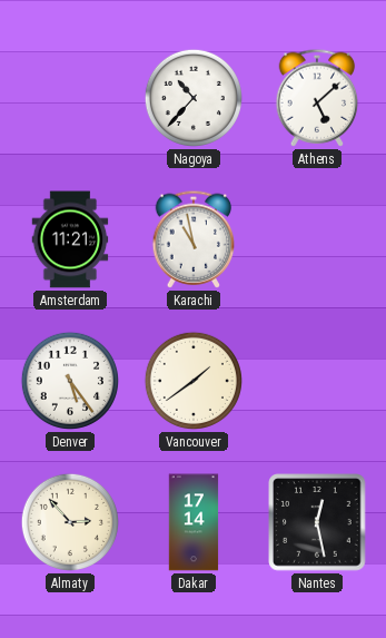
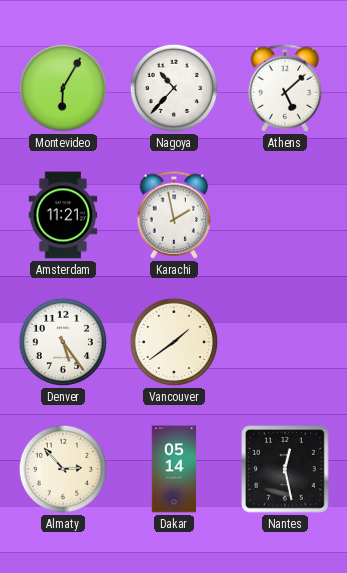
Montevideo: none -> 6:05
Karachi: 10:58 -> 1:58
Dakar: 17:14 -> 05:14
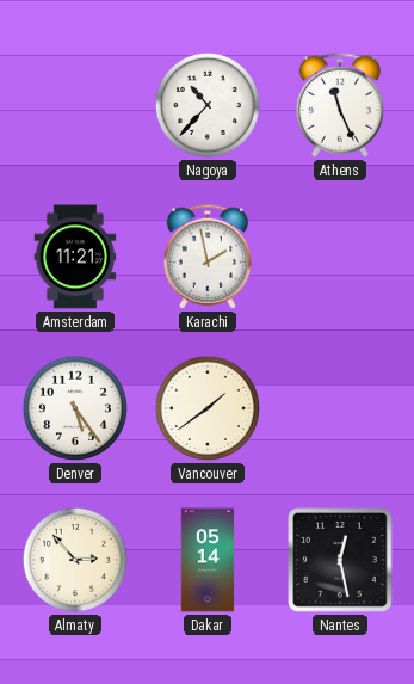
Montevideo: 6:05 -> none
Athens: 5:08 -> 11:26
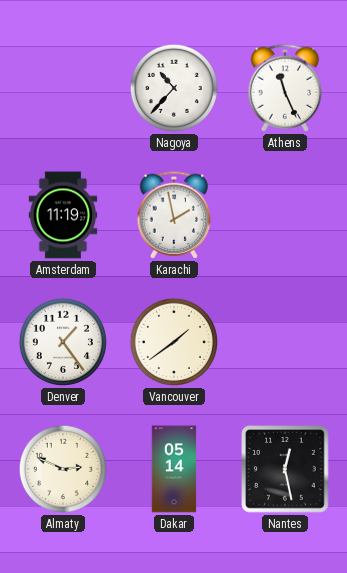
Amsterdam: 11:21 -> 11:19
Denver: 5:24 -> 1:24
Almaty: 2:53 -> 2:49
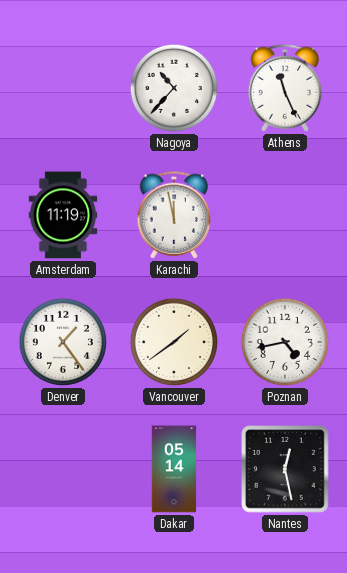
Karachi: 1:58 -> 11:58
Poznan: none -> 4:43
Almaty: 2:49 -> none
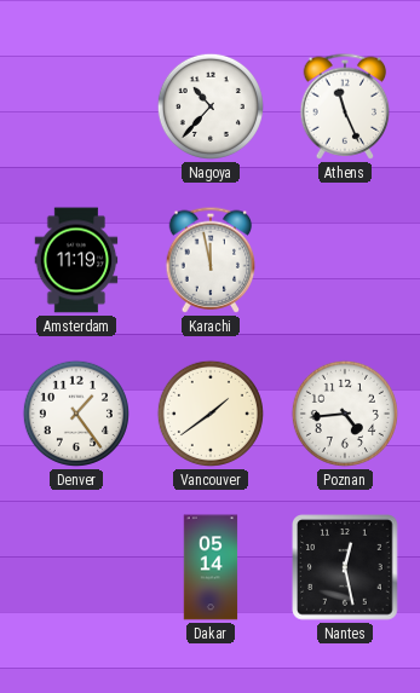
Poznan: 4:43 -> 4:44
